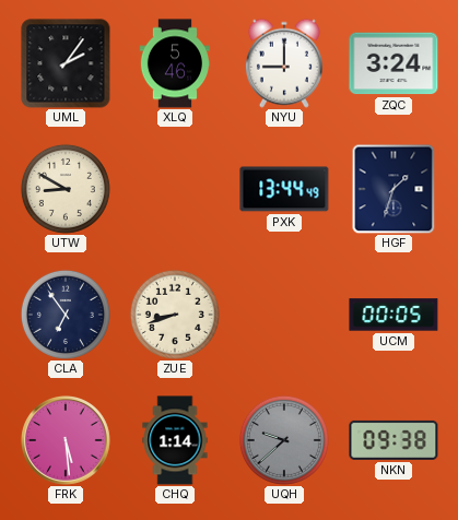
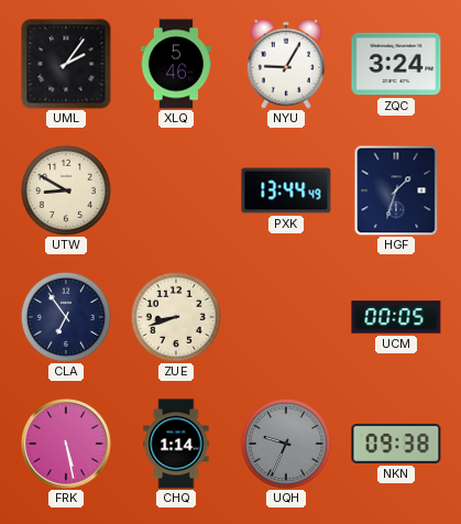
NYU: 9:00 -> 9:05
FRK: 5:29 -> 5:28
UQH: 9:38 -> 9:34
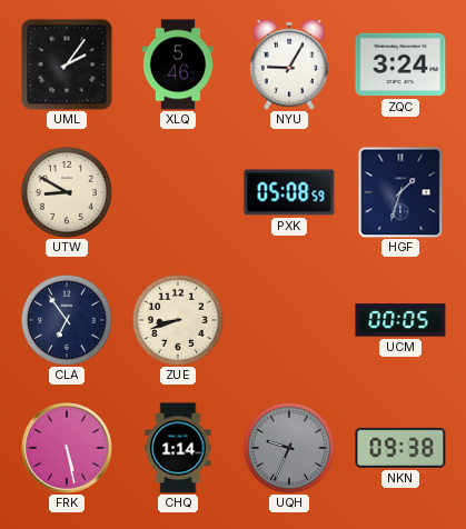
PXK: 13:44 -> 05:08
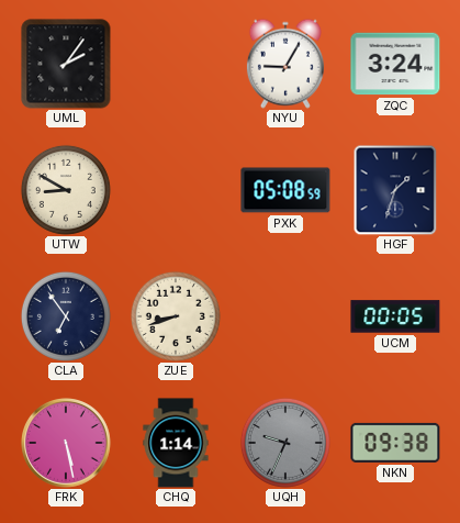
XLQ: 5:46 -> none
